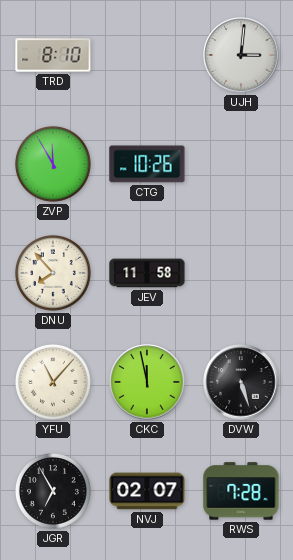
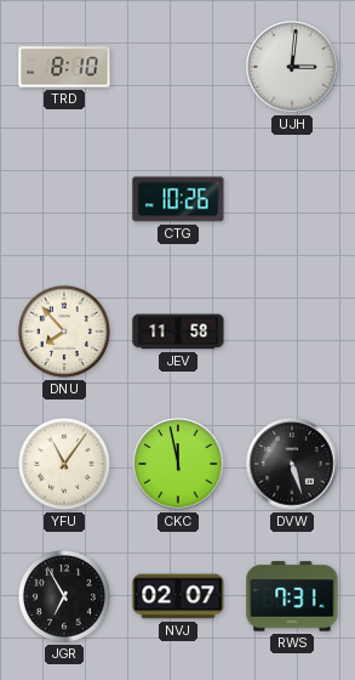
ZVP: 11:55 -> none
YFU: 11:07 -> 11:06
RWS: 7:28 -> 7:31
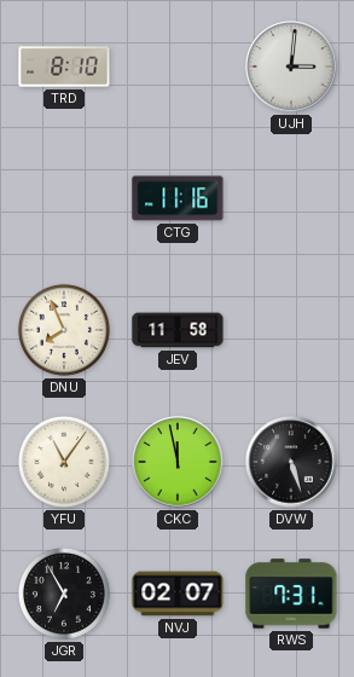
CTG: 10:26 -> 11:16
DNU: 7:53 -> 7:56
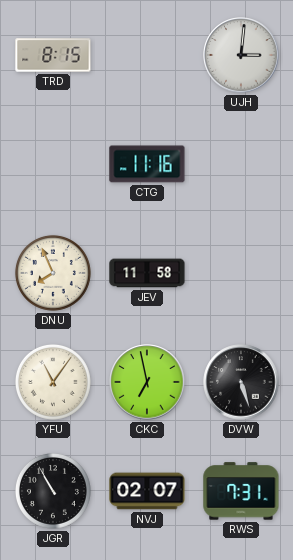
TRD: 8:10 -> 8:15
CKC: 11:58 -> 6:58
JGR: 6:55 -> 10:55
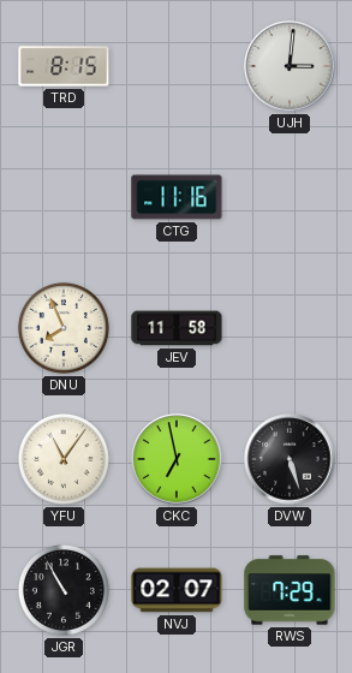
RWS: 7:31 -> 7:29
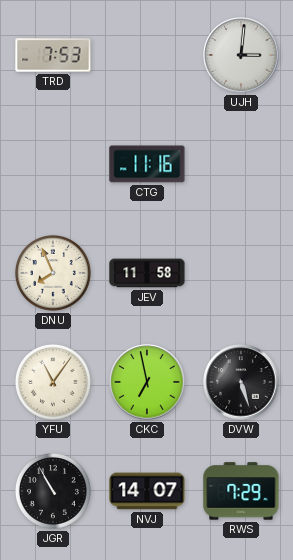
TRD: 8:15 -> 7:53
NVJ: 02:07 -> 14:07
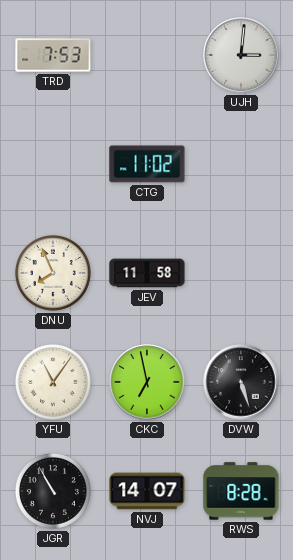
CTG: 11:16 -> 11:02
RWS: 7:29 -> 8:28
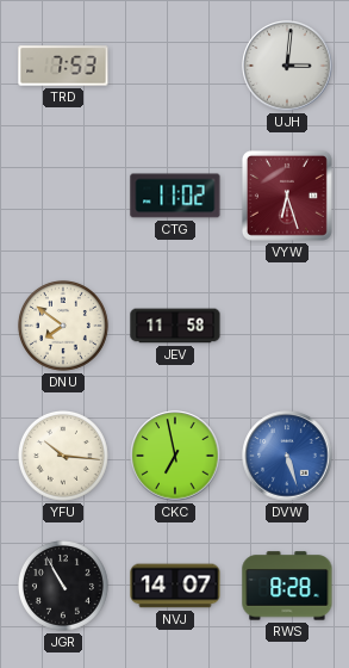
VYW: none -> 6:27
DNU: 7:56 -> 7:51
YFU: 11:06 -> 10:16
DVW dial: black -> blue
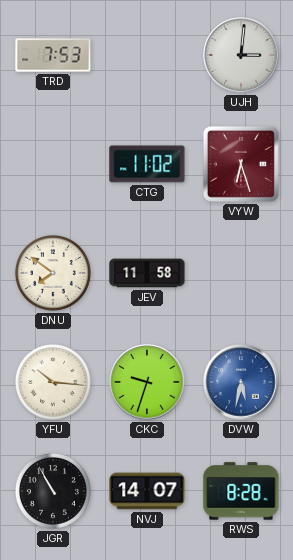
CKC: 6:58 -> 9:33
DVW: 5:27 -> 5:32
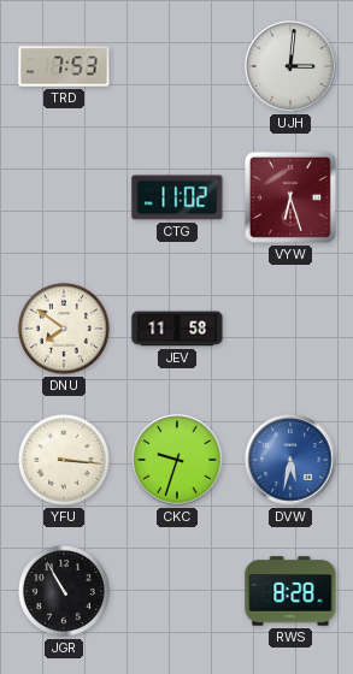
YFU: 10:16 -> 3:16
NVJ: 14:07 -> none
